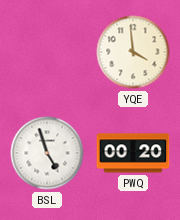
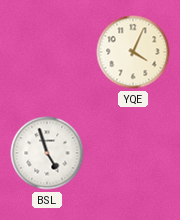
YQE: 3:59 -> 4:04
PWQ: 00:20 -> none
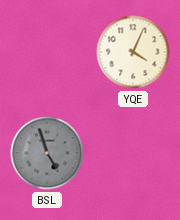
BSL dial: white -> grey
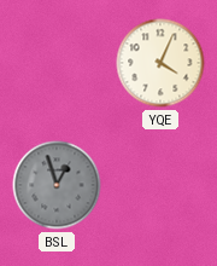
BSL: 4:57 -> 12:57
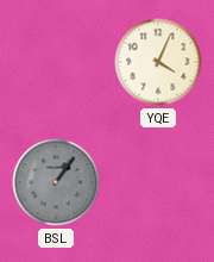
BSL: 12:57 -> 1:06
